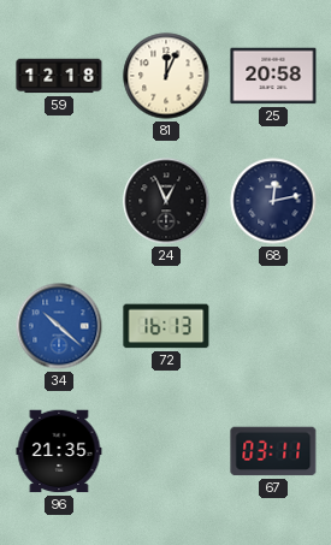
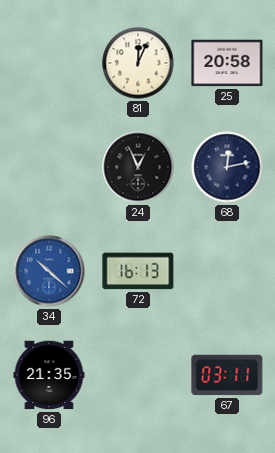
59: 12:18 -> none
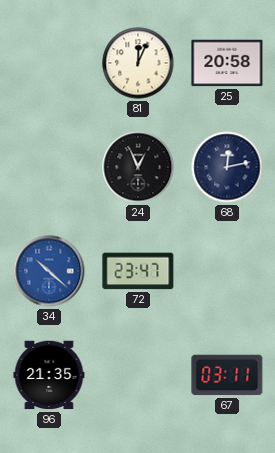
72: 16:13 -> 23:47
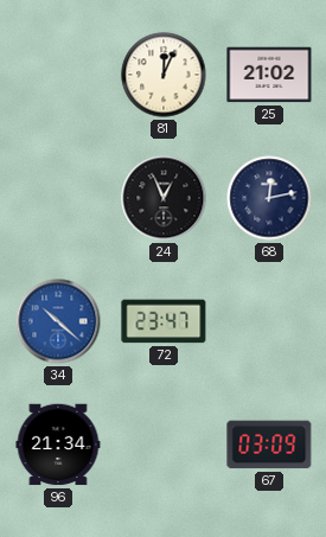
25: 20:58 -> 21:02
96: 21:35 -> 21:34
67: 03:11 -> 03:09
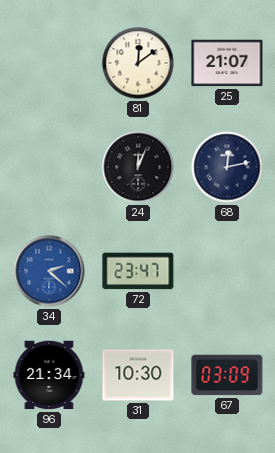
81: 12:04 -> 12:09
25: 21:02 -> 21:07
24: 12:56 -> 12:04
34: 10:22 -> 2:22
31: none -> 10:30
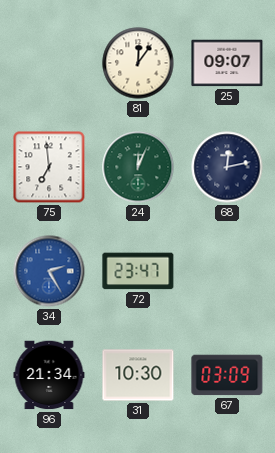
81: 12:09 -> 12:06
25: 21:07 -> 09:07
75: none -> 6:59
24 dial: black -> green
34: 2:22 -> 2:25
